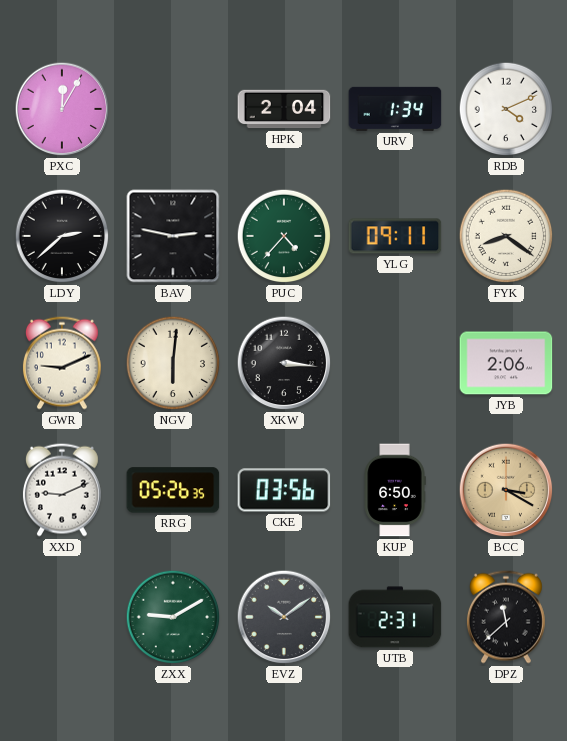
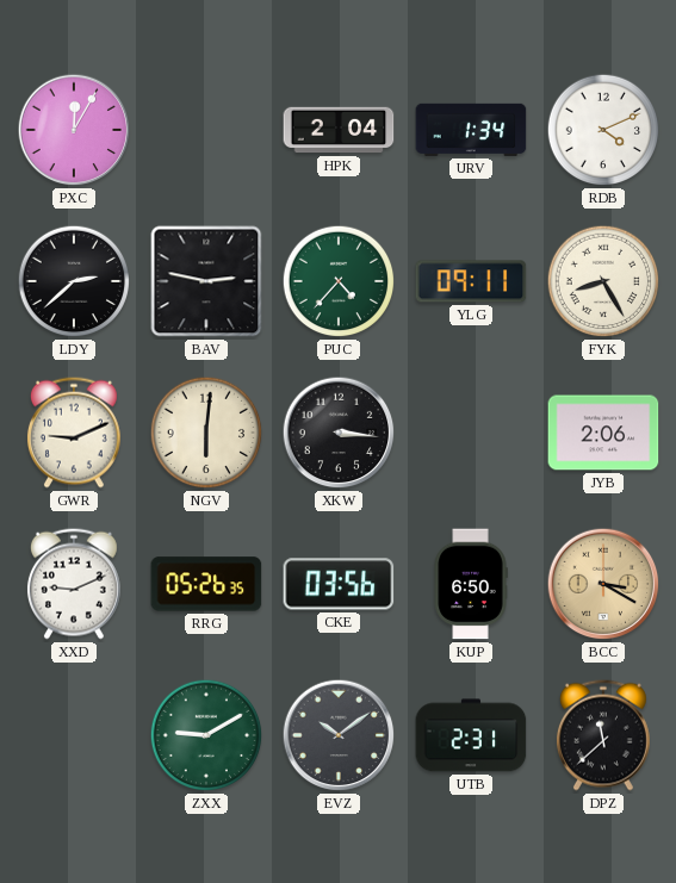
FYK: 8:21 -> 8:25
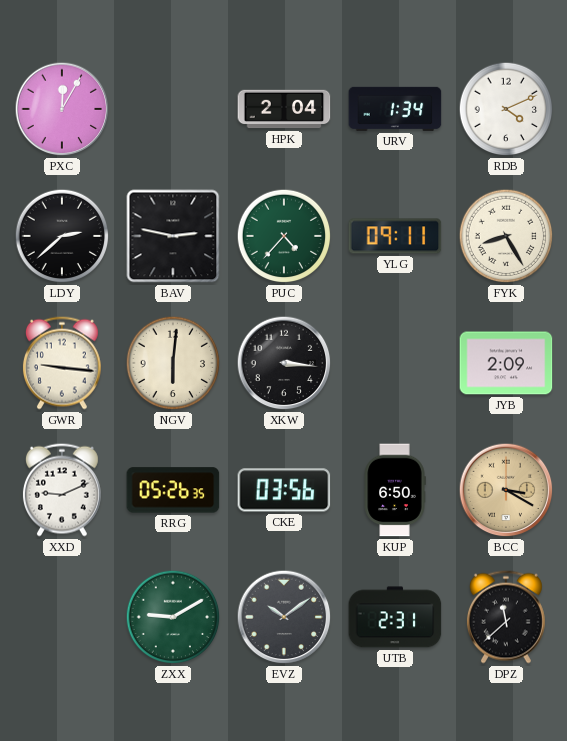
GWR: 9:11 -> 9:16
JYB: 2:06 -> 2:09
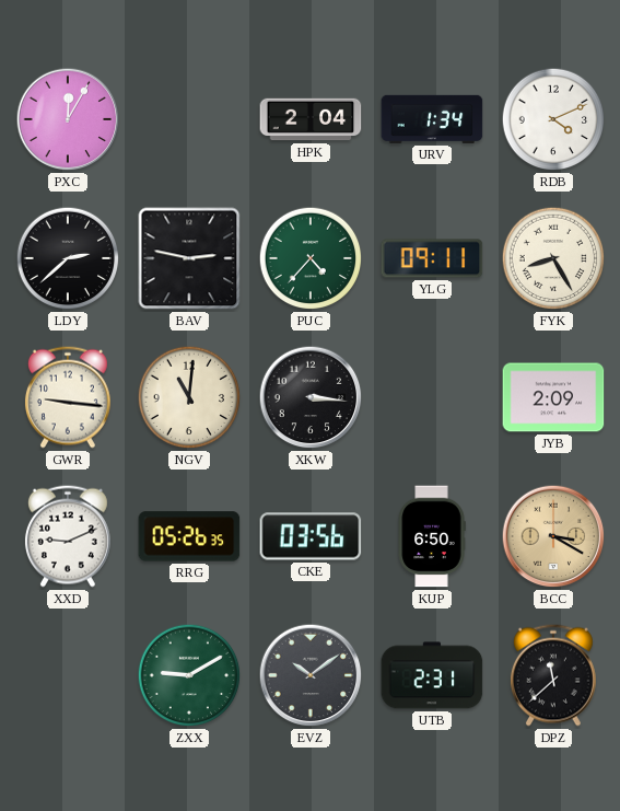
NGV: 6:01 -> 11:01
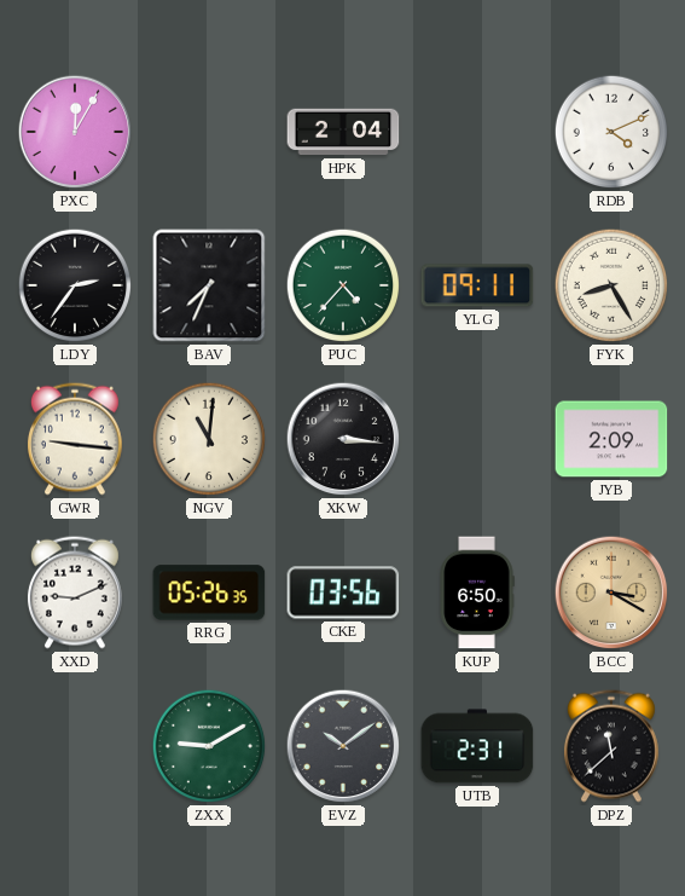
URV: 1:34 -> none
LDY: 2:38 -> 2:36
BAV: 2:47 -> 7:34
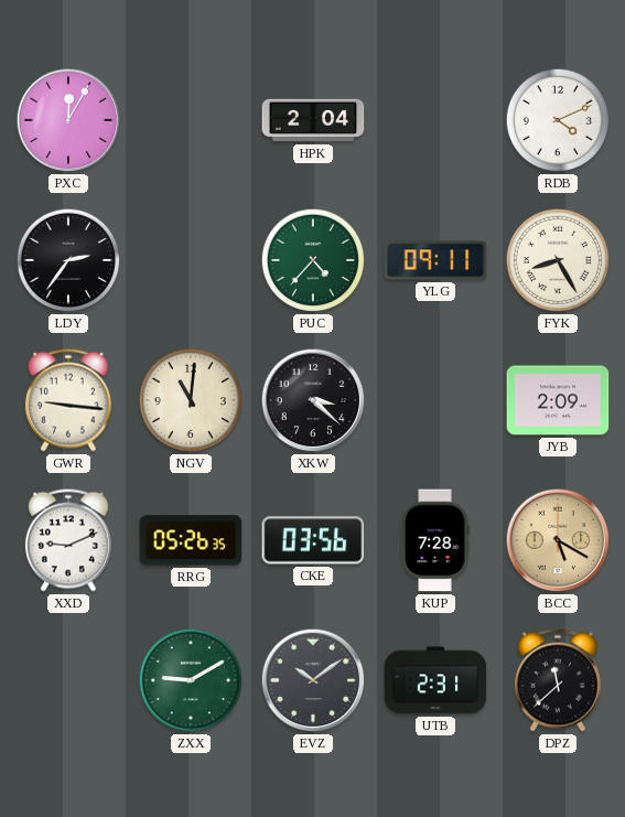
BAV: 7:34 -> none
XKW: 3:16 -> 3:22
KUP: 6:50 -> 7:28
BCC: 3:20 -> 5:20
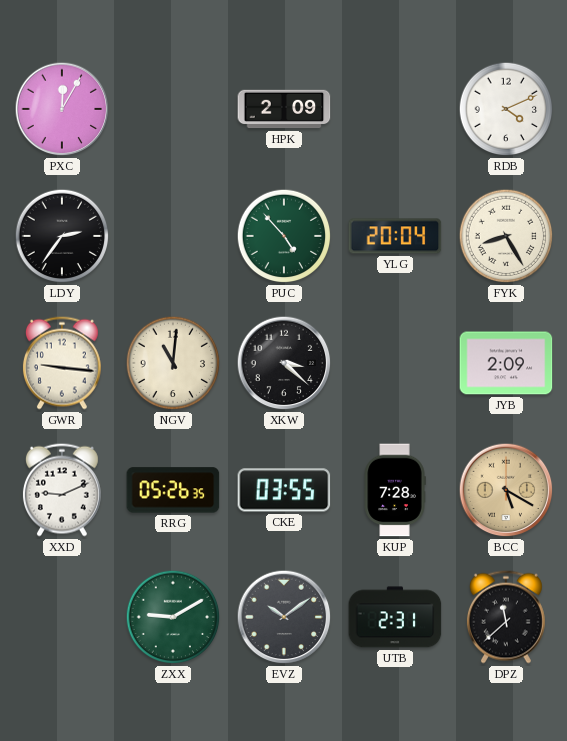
HPK: 2:04 -> 2:09
PUC: 4:37 -> 4:53
YLG: 09:11 -> 20:04
CKE: 03:56 -> 03:55
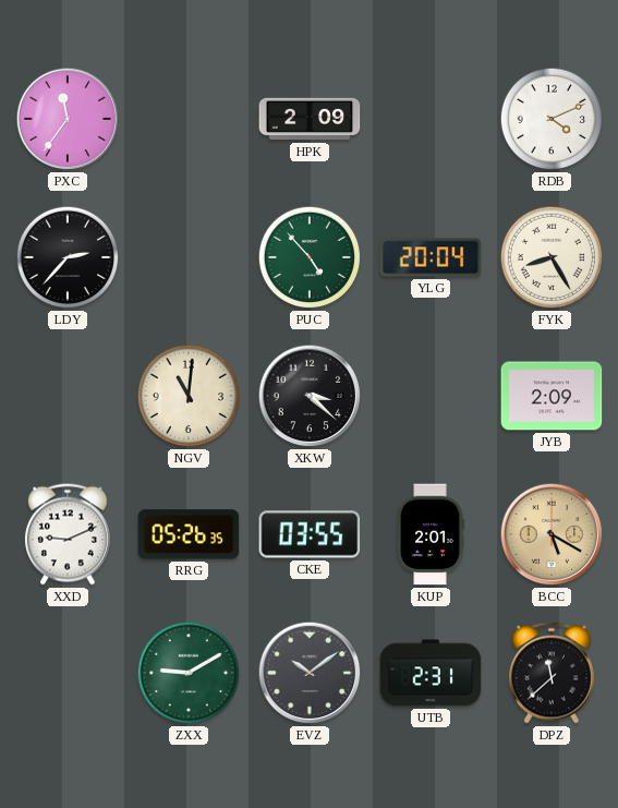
PXC: 12:05 -> 11:36
LDY: 2:36 -> 2:37
GWR: 9:16 -> none
KUP: 7:28 -> 2:01
